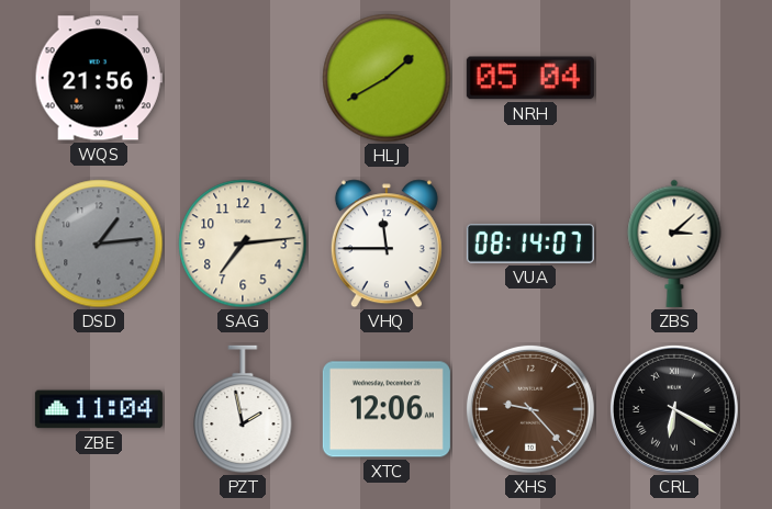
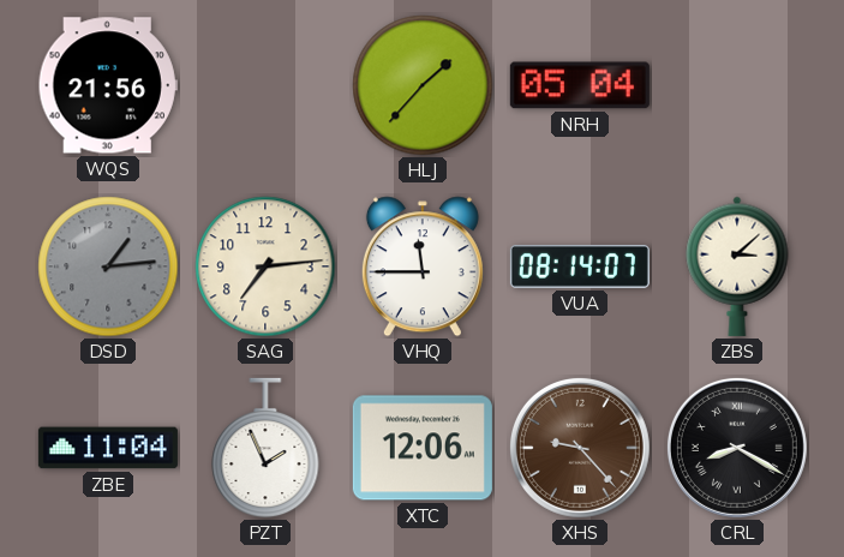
HLJ: 1:40 -> 1:37
PZT: 1:58 -> 1:56
CRL: 6:20 -> 8:20
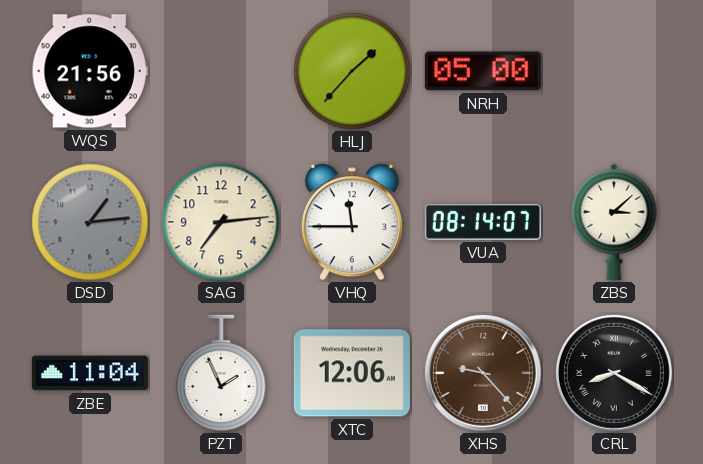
NRH: 05:04 -> 05:00
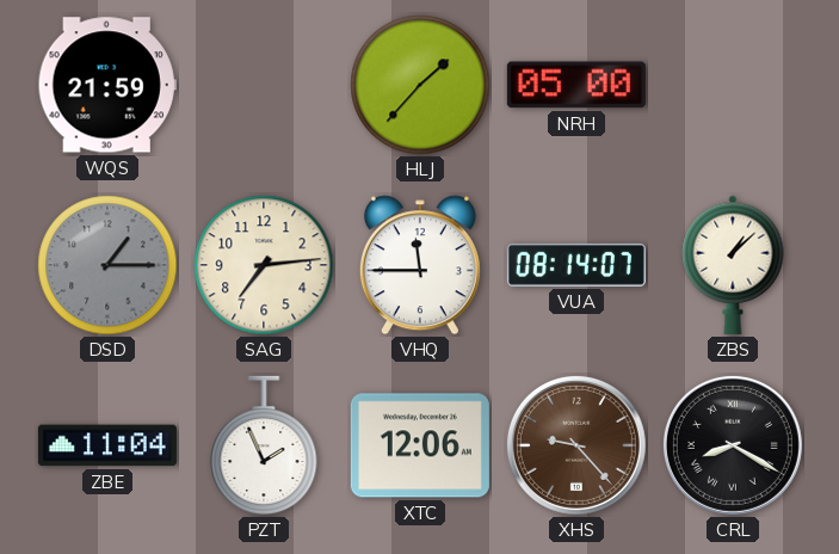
WQS: 21:56 -> 21:59
DSD: 1:14 -> 1:15
ZBS: 3:08 -> 1:08
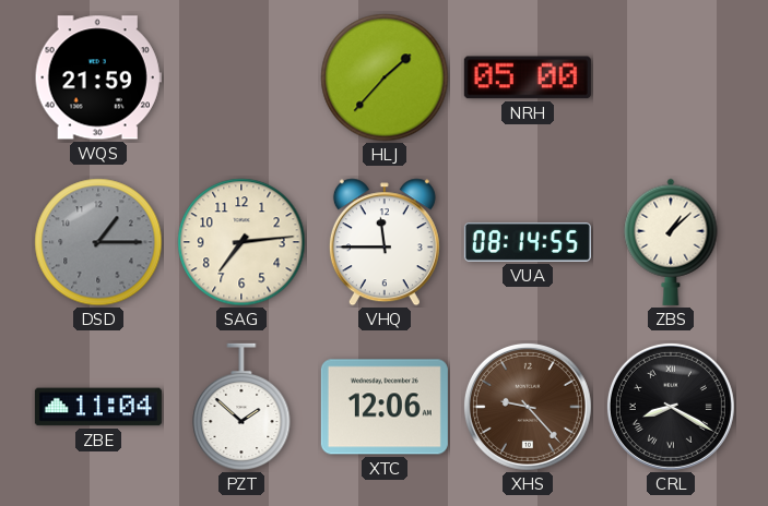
VUA: 08:14:07 -> 08:14:55
PZT: 1:56 -> 1:52
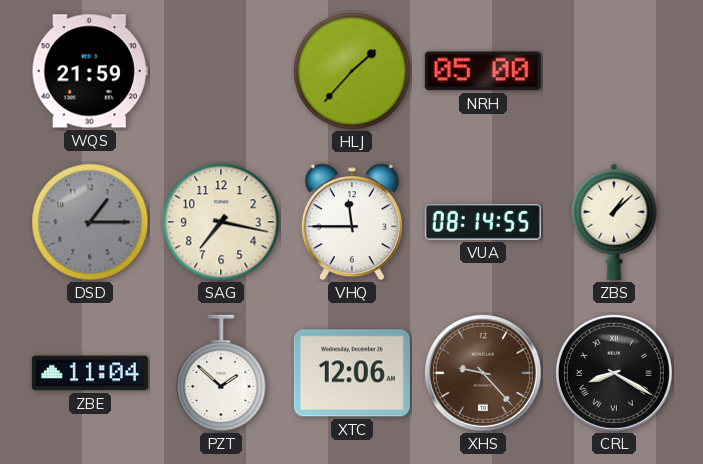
SAG: 7:14 -> 7:17
